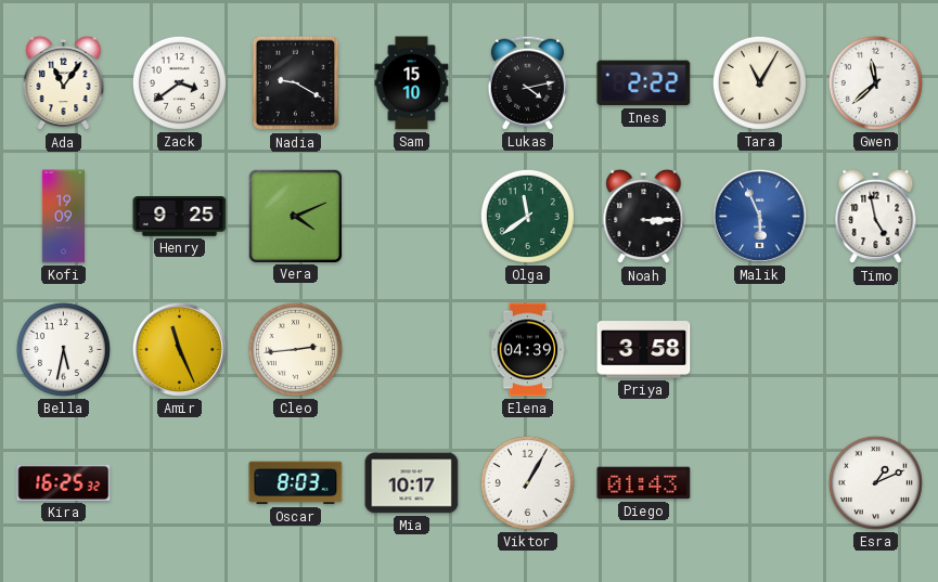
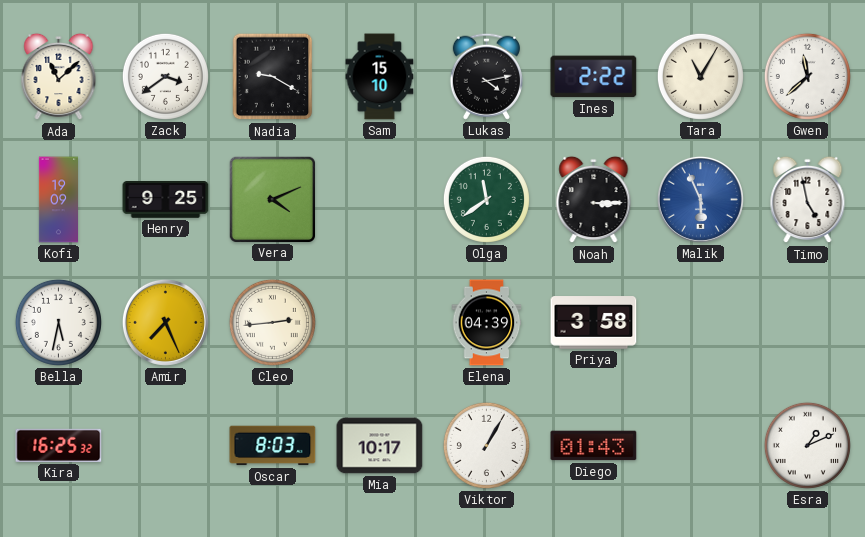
Ada: 11:06 -> 11:08
Amir: 11:26 -> 7:26
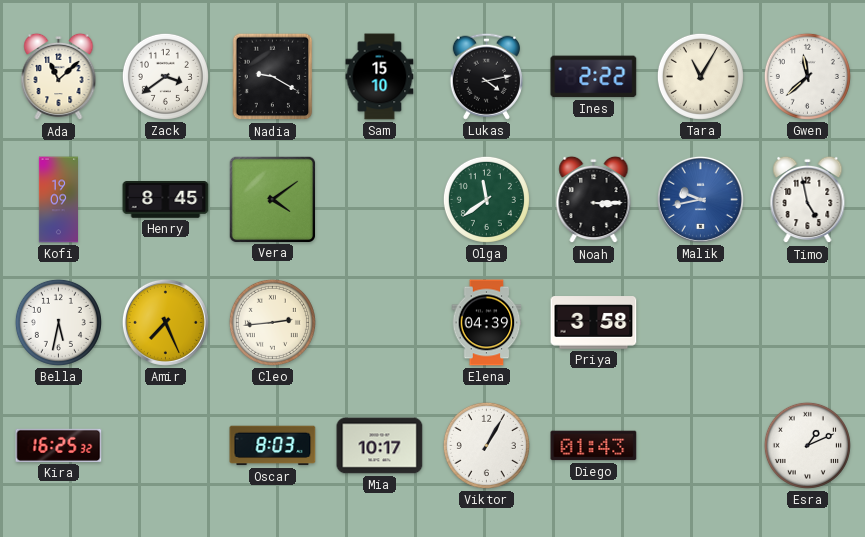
Henry: 9:25 -> 8:45
Vera: 4:11 -> 4:09
Malik: 5:56 -> 9:43
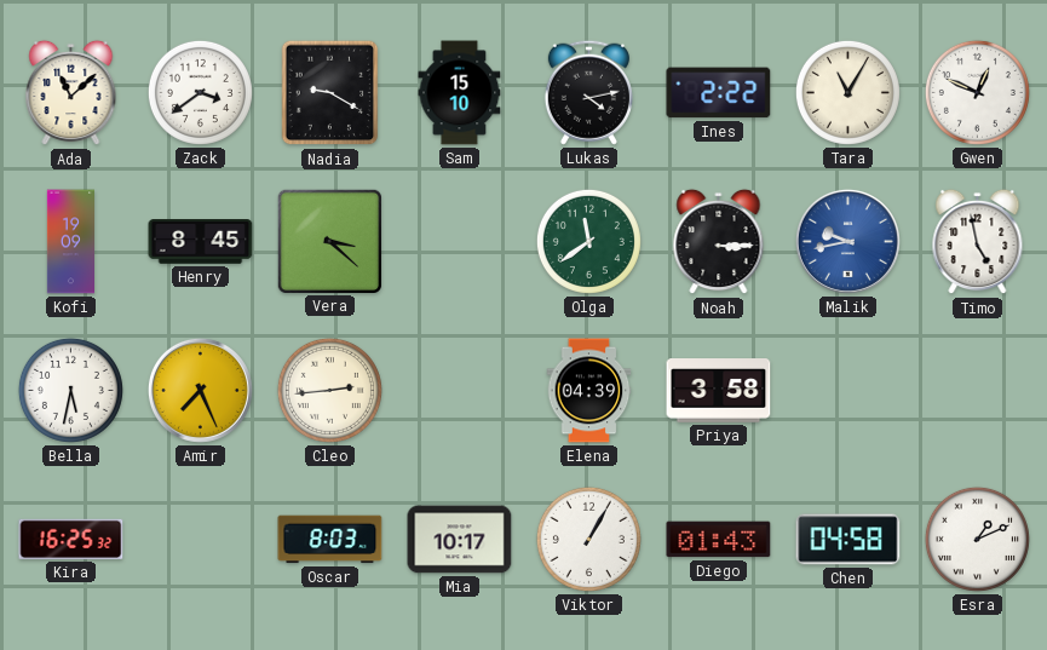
Gwen: 11:38 -> 12:49
Vera: 4:09 -> 3:22
Chen: none -> 04:58
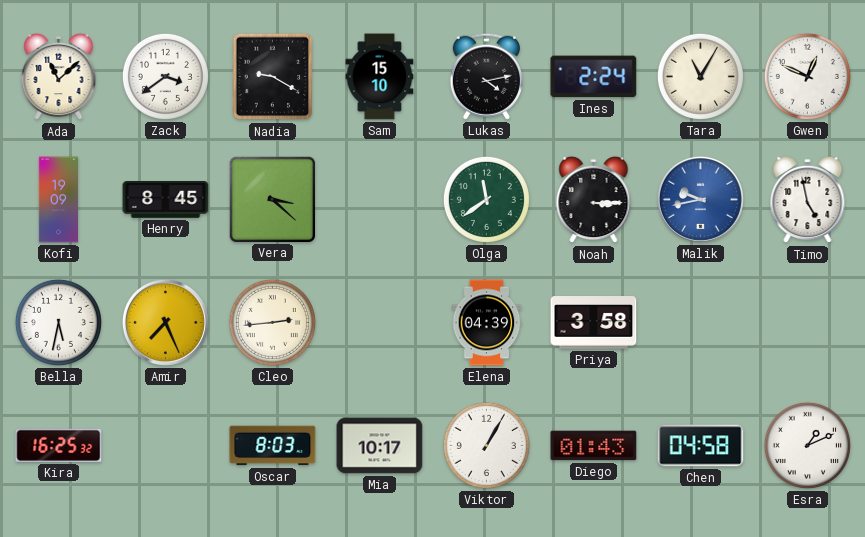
Ines: 2:22 -> 2:24
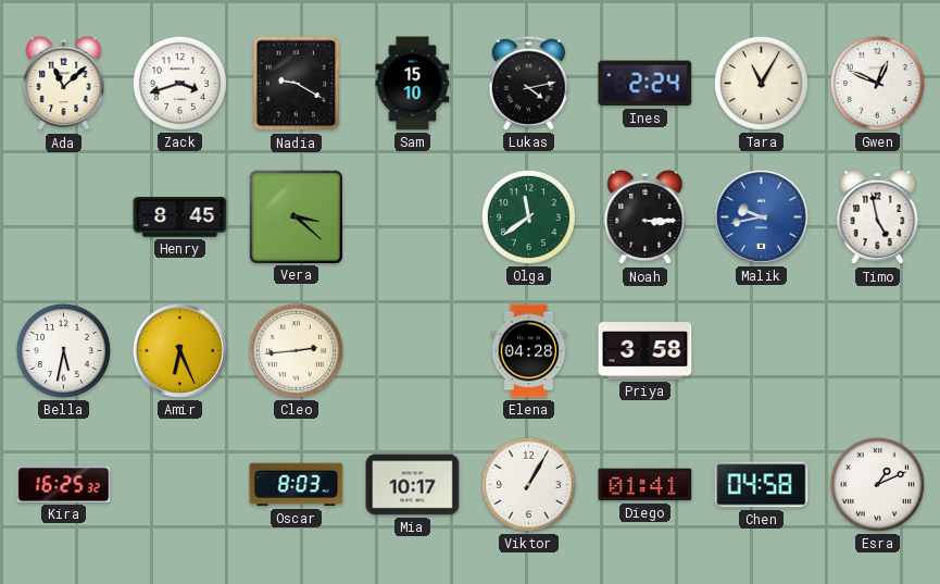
Zack: 3:39 -> 3:42
Kofi: 19:09 -> none
Amir: 7:26 -> 6:26
Elena: 04:39 -> 04:28
Diego: 01:43 -> 01:41
